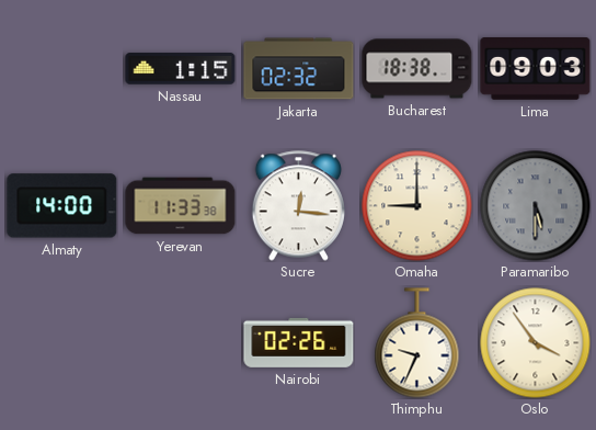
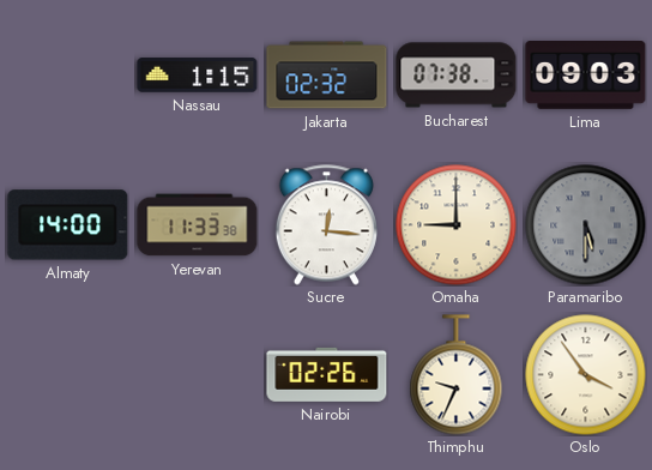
Bucharest: 18:38 -> 07:38
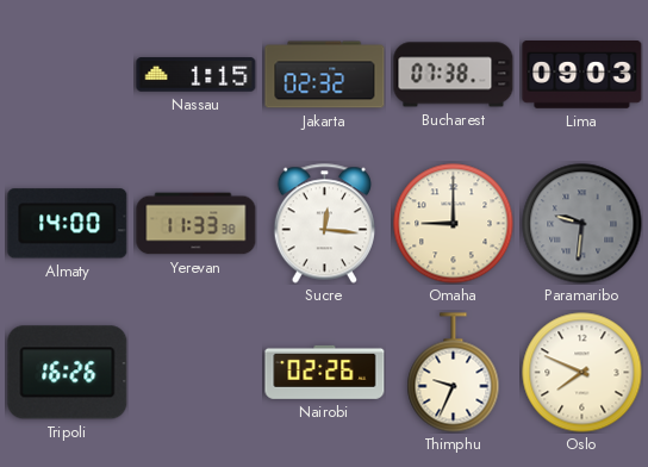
Paramaribo: 5:30 -> 9:31
Tripoli: none -> 16:26
Oslo: 3:54 -> 7:49
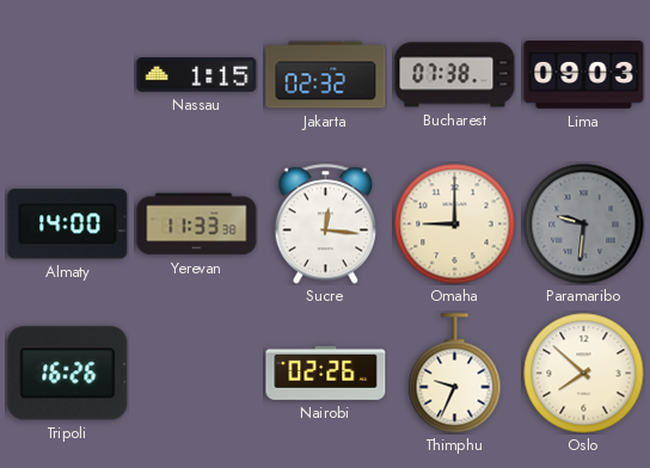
Oslo: 7:49 -> 7:52
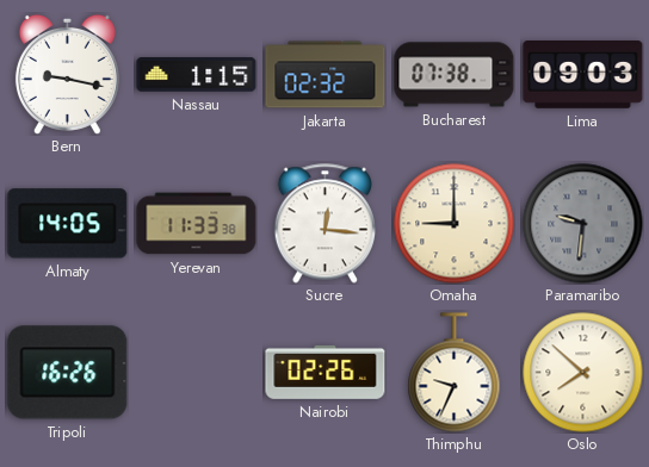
Bern: none -> 9:17
Almaty: 14:00 -> 14:05
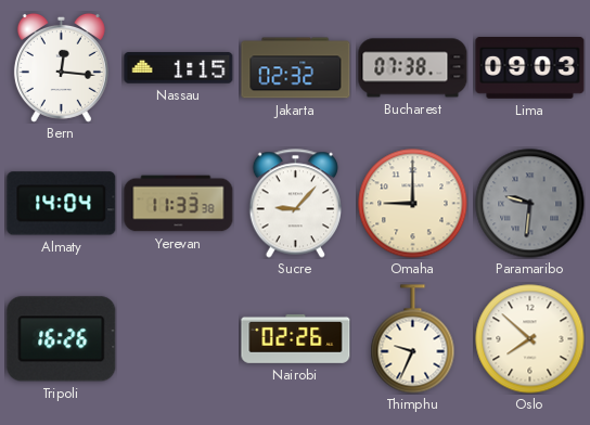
Bern: 9:17 -> 12:16
Almaty: 14:05 -> 14:04
Sucre: 12:16 -> 9:07
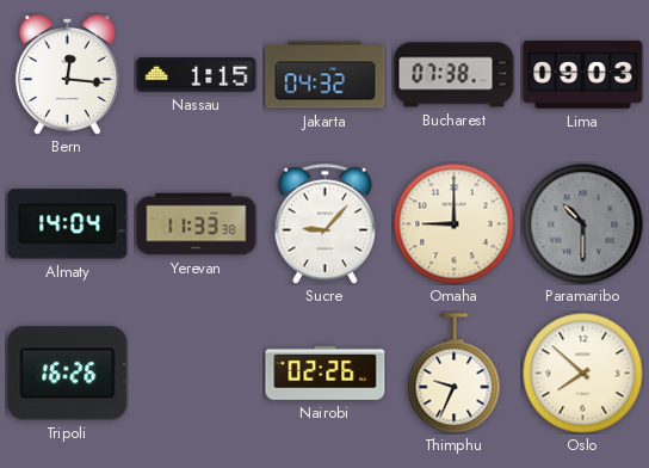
Jakarta: 02:32 -> 04:32
Paramaribo: 9:31 -> 10:30
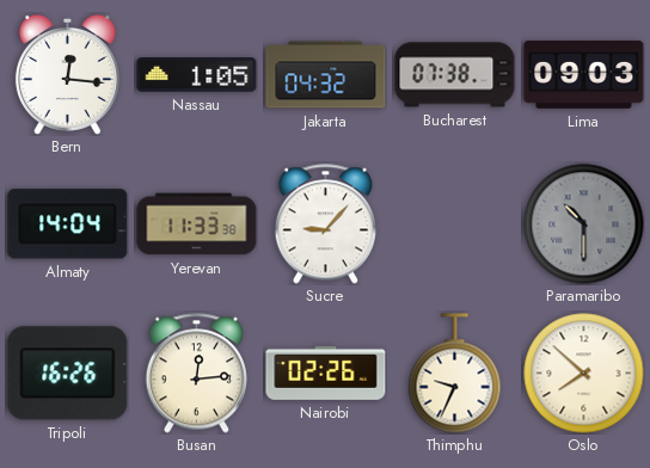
Nassau: 1:15 -> 1:05
Omaha: 9:00 -> none
Busan: none -> 12:14
